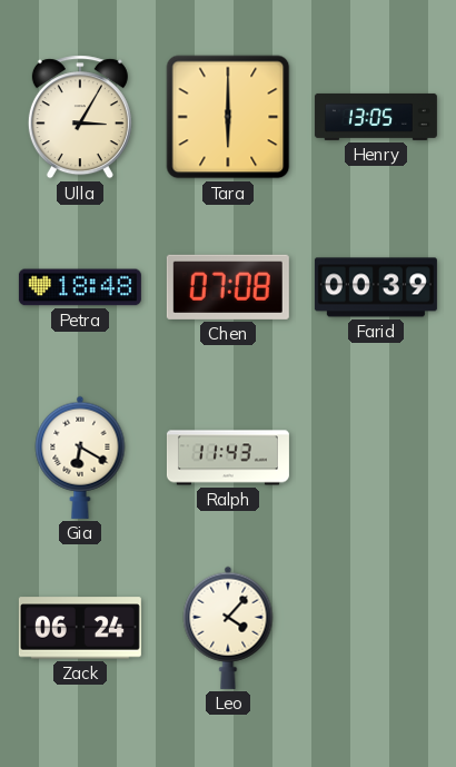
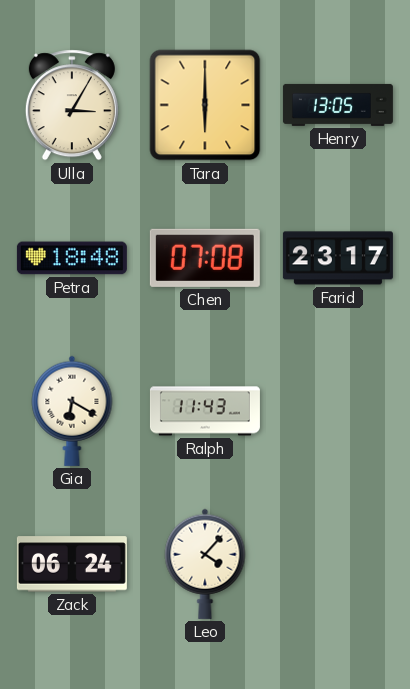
Farid: 00:39 -> 23:17
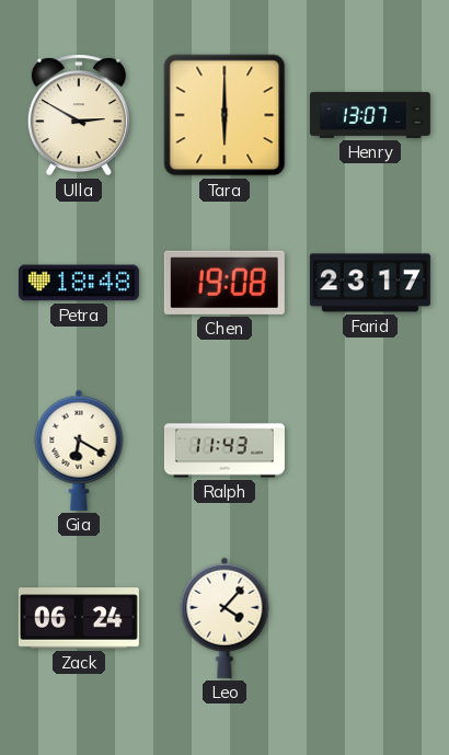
Ulla: 3:05 -> 2:50
Henry: 13:05 -> 13:07
Chen: 07:08 -> 19:08
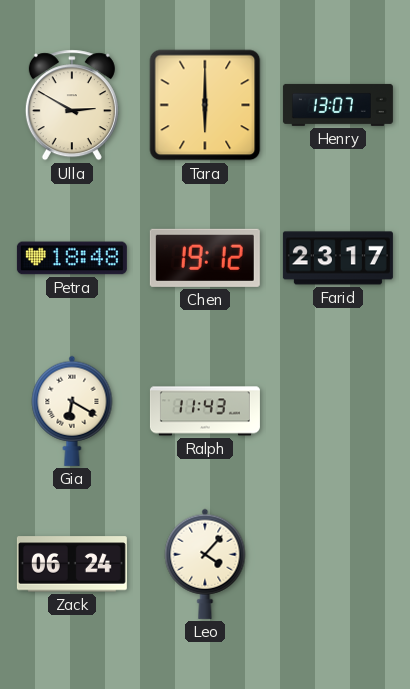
Chen: 19:08 -> 19:12
